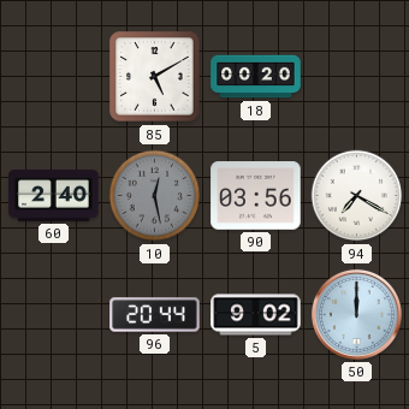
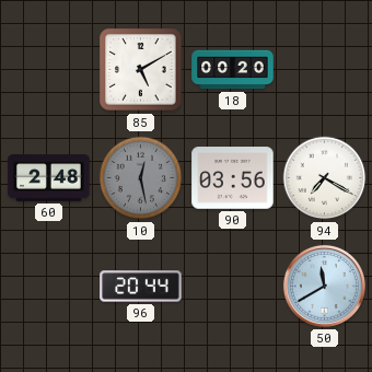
60: 2:40 -> 2:48
5: 9:02 -> none
50: 12:00 -> 11:40
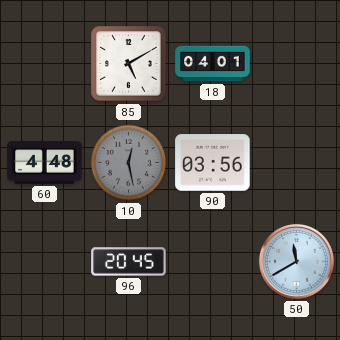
18: 00:20 -> 04:01
60: 2:48 -> 4:48
94: 7:20 -> none
96: 20:44 -> 20:45
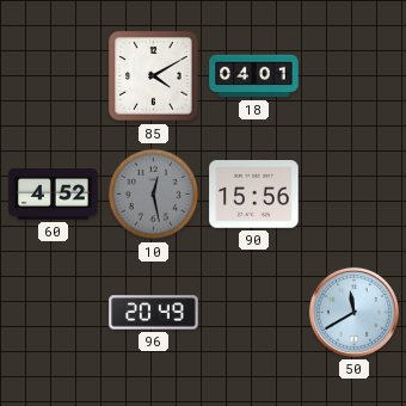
85: 5:10 -> 4:10
60: 4:48 -> 4:52
90: 03:56 -> 15:56
96: 20:45 -> 20:49
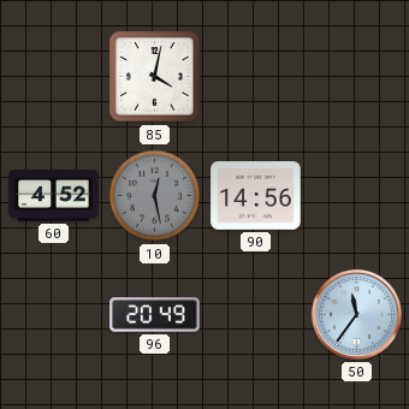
85: 4:10 -> 4:02
18: 04:01 -> none
90: 15:56 -> 14:56
50: 11:40 -> 11:36
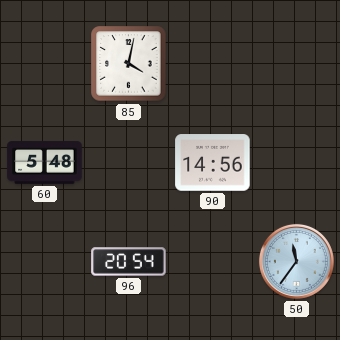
60: 4:52 -> 5:48
10: 12:28 -> none
96: 20:49 -> 20:54
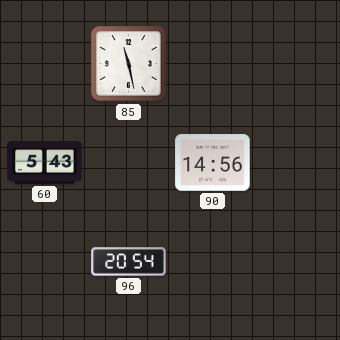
85: 4:02 -> 11:28
60: 5:48 -> 5:43
50: 11:36 -> none
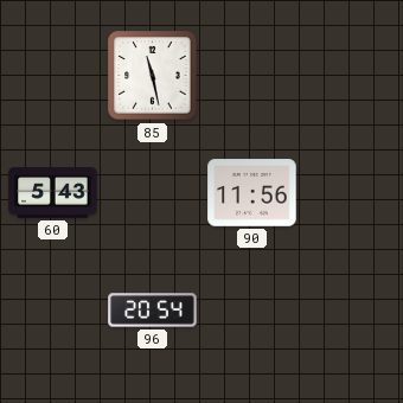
90: 14:56 -> 11:56
